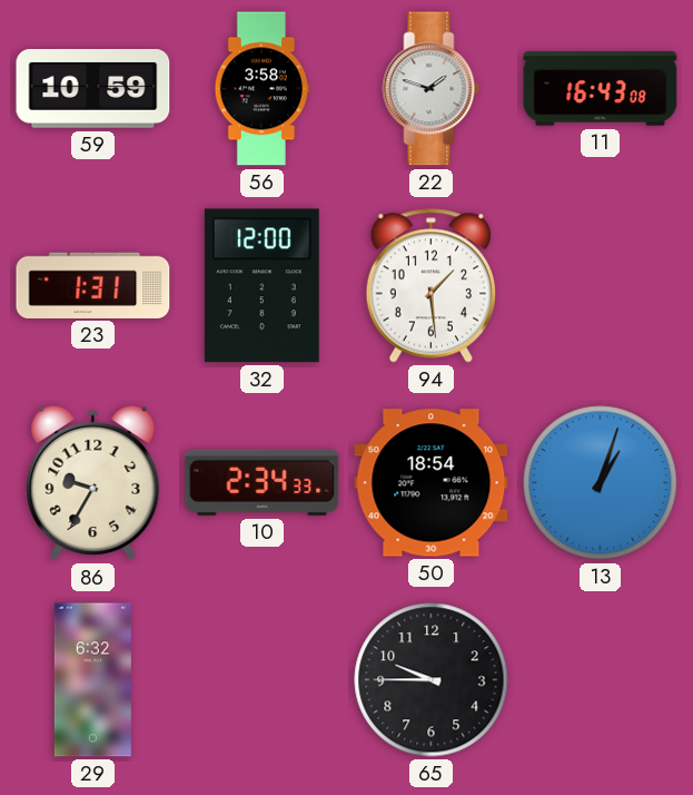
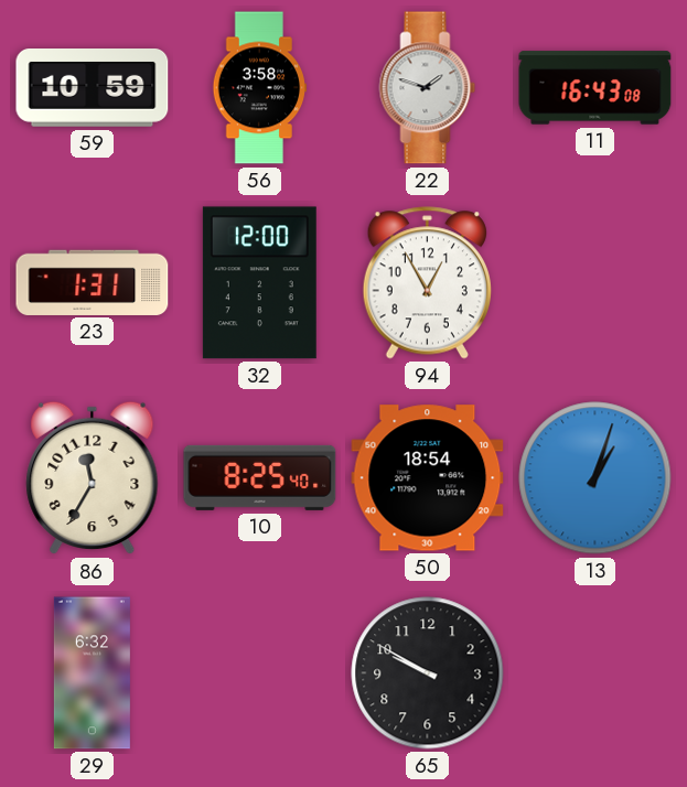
94: 1:29 -> 12:55
86: 9:35 -> 11:35
10: 2:34 -> 8:25
65: 9:45 -> 9:50
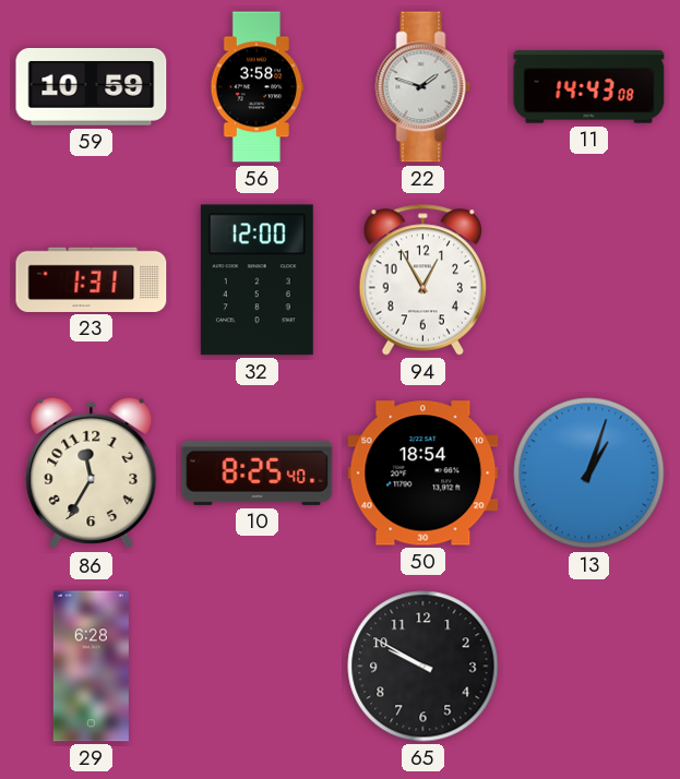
11: 16:43 -> 14:43
29: 6:32 -> 6:28
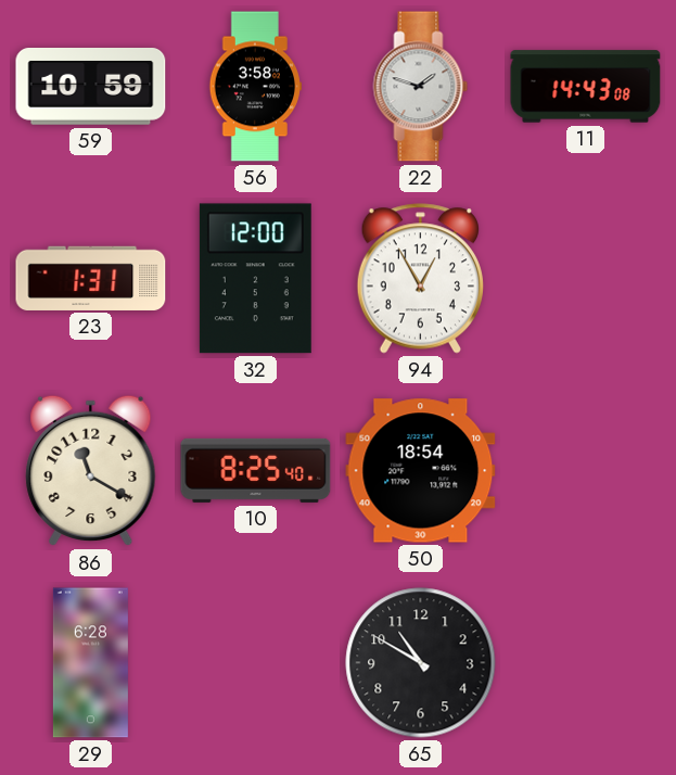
86: 11:35 -> 11:20
13: 1:03 -> none
65: 9:50 -> 10:50
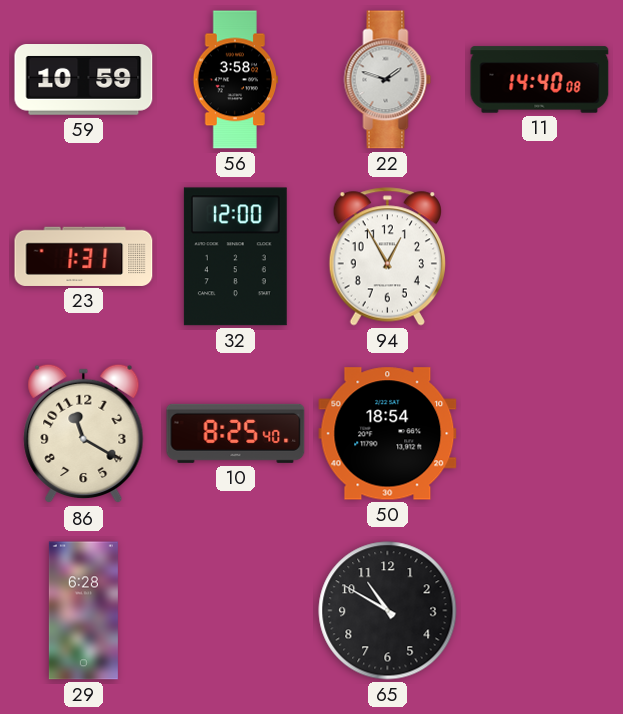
11: 14:43 -> 14:40
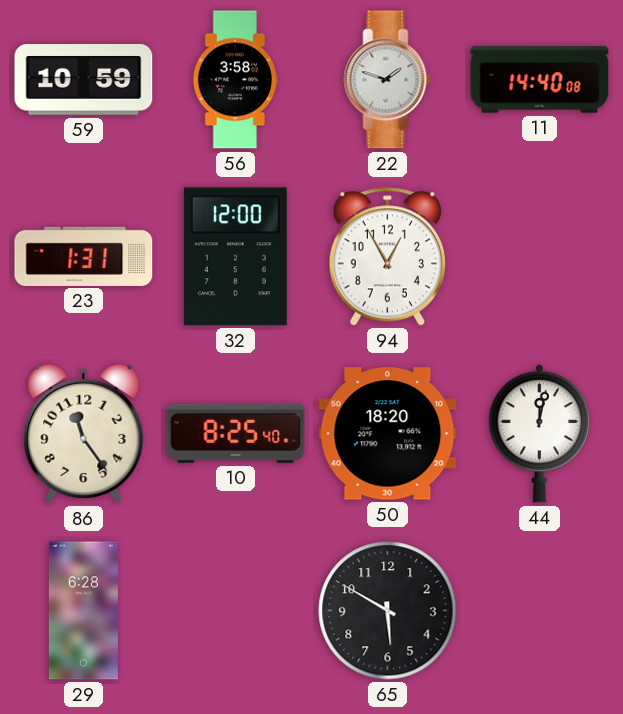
86: 11:20 -> 11:24
50: 18:54 -> 18:20
44: none -> 12:02
65: 10:50 -> 5:50
